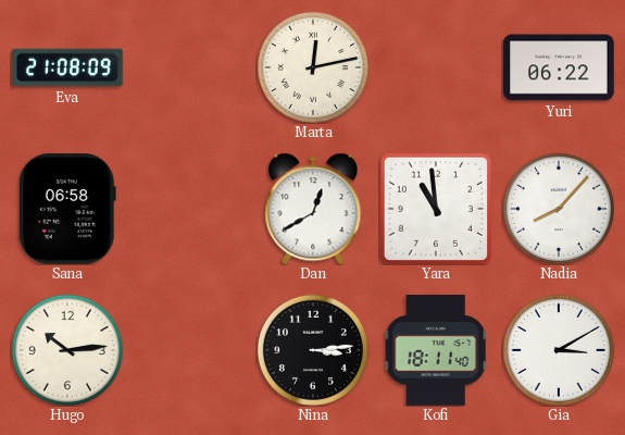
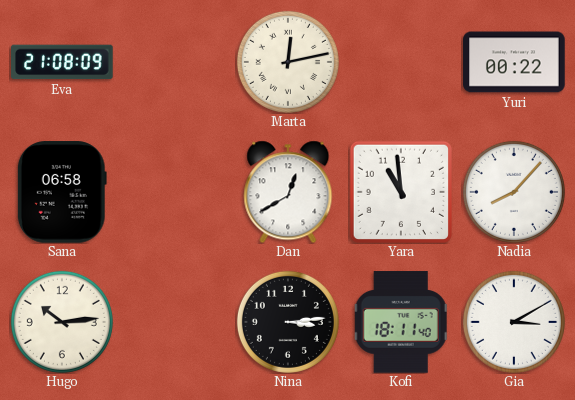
Yuri: 06:22 -> 00:22
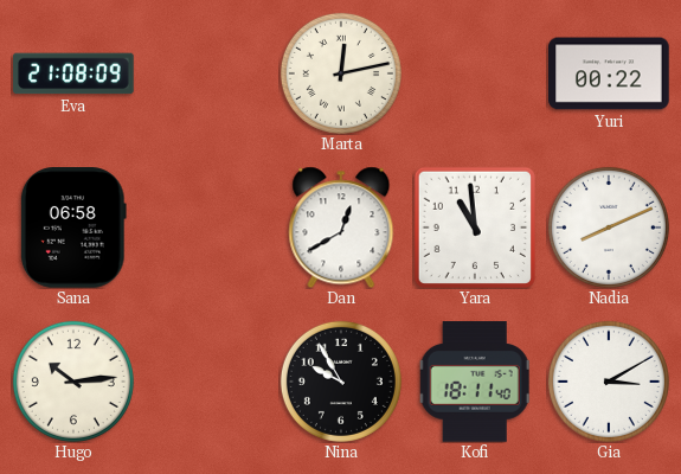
Nadia: 8:07 -> 8:11
Nina: 3:14 -> 9:55
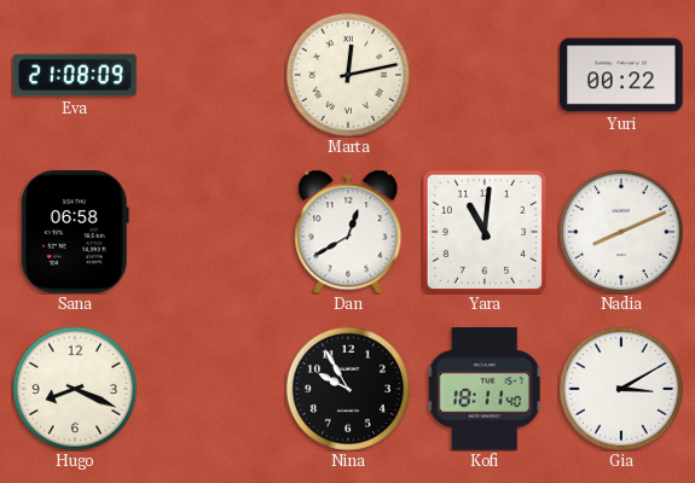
Yara: 10:59 -> 11:01
Hugo: 10:14 -> 8:19
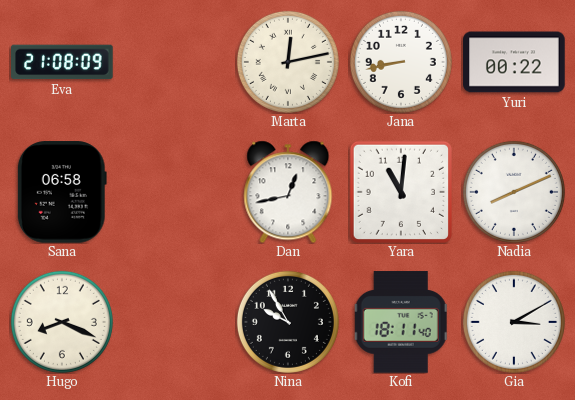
Jana: none -> 8:43
Dan: 12:40 -> 12:43
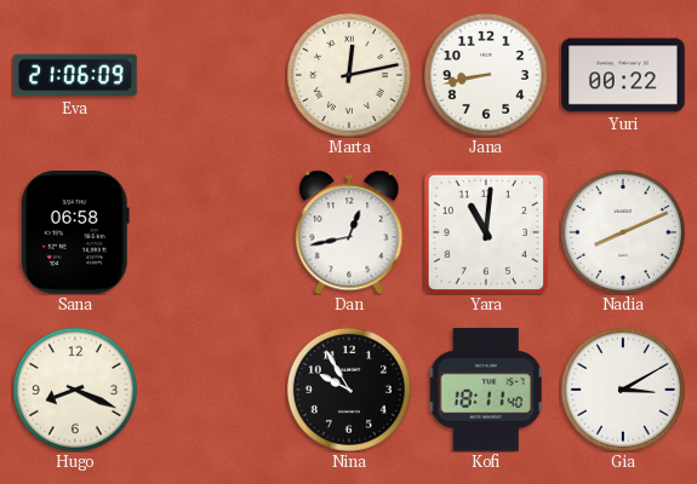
Eva: 21:08 -> 21:06
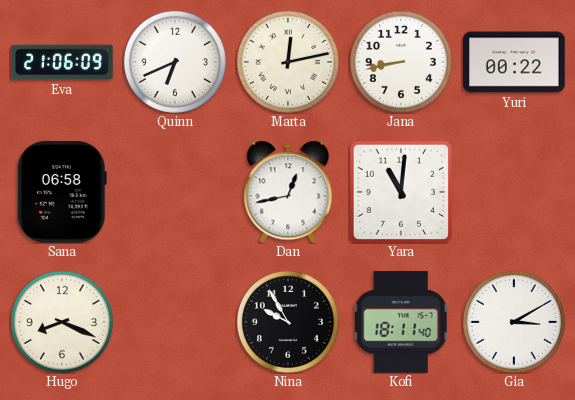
Quinn: none -> 6:41
Nadia: 8:11 -> none
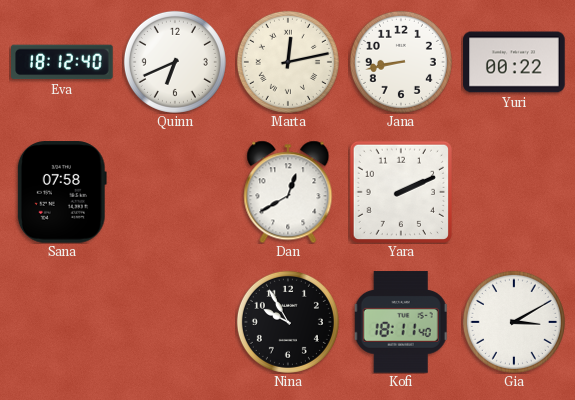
Eva: 21:06 -> 18:12
Sana: 06:58 -> 07:58
Dan: 12:43 -> 12:40
Yara: 11:01 -> 2:11
Hugo: 8:19 -> none
